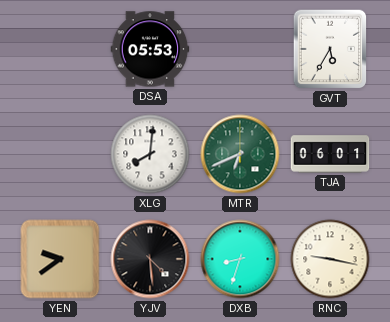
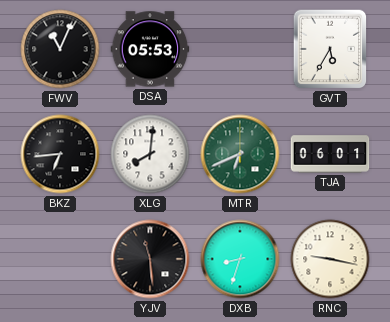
FWV: none -> 11:04
BKZ: none -> 6:44
YEN: 9:39 -> none
YJV: 4:29 -> 11:29
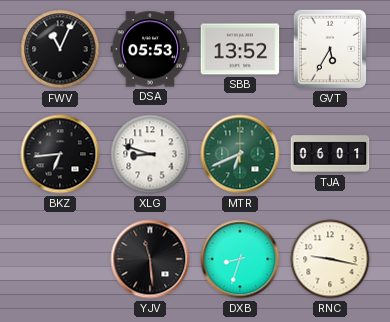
SBB: none -> 13:52
XLG: 8:01 -> 8:48
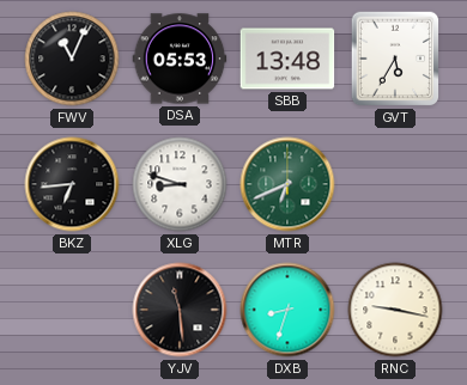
SBB: 13:52 -> 13:48
TJA: 06:01 -> none
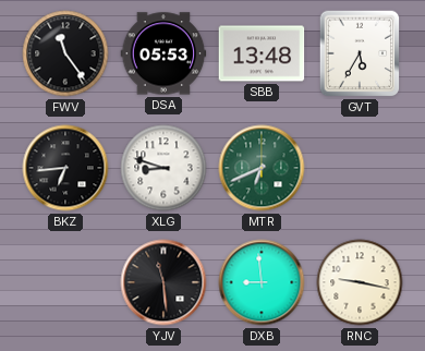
FWV: 11:04 -> 11:24
DXB: 8:33 -> 8:59
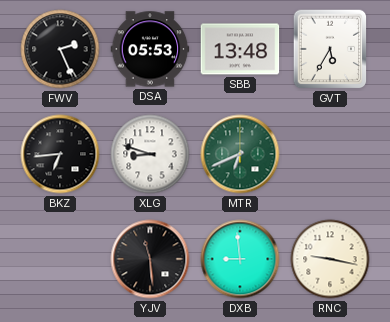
FWV: 11:24 -> 2:26
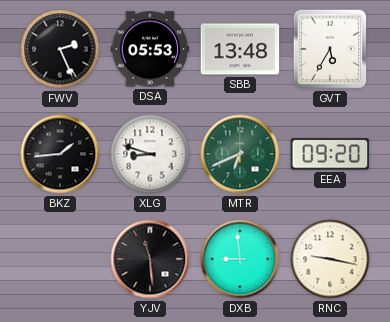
BKZ: 6:44 -> 1:44
EEA: none -> 09:20
